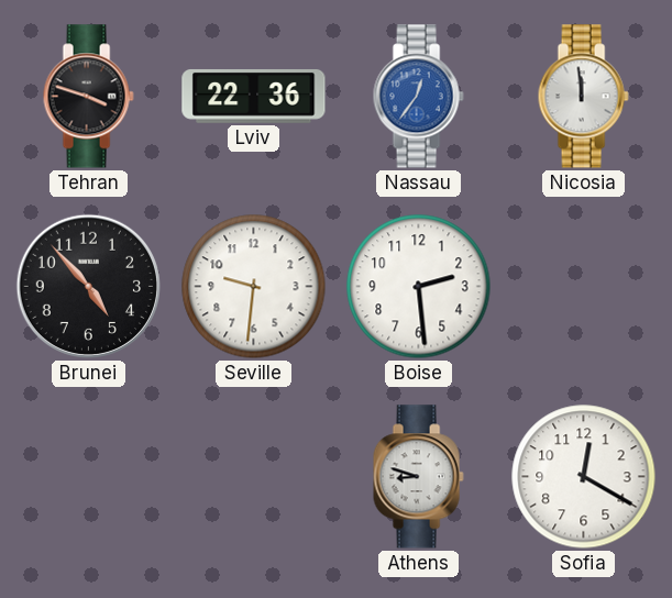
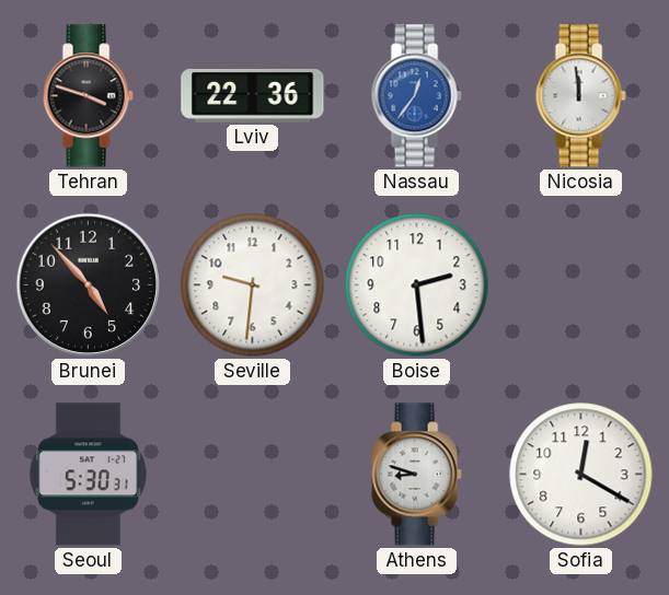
Seoul: none -> 5:30
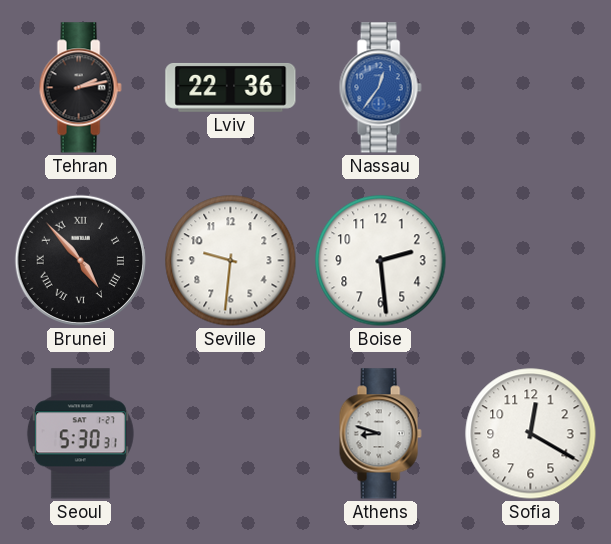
Tehran: 3:48 -> 2:13
Nicosia: 11:59 -> none
Brunei numerals: Arabic -> Roman
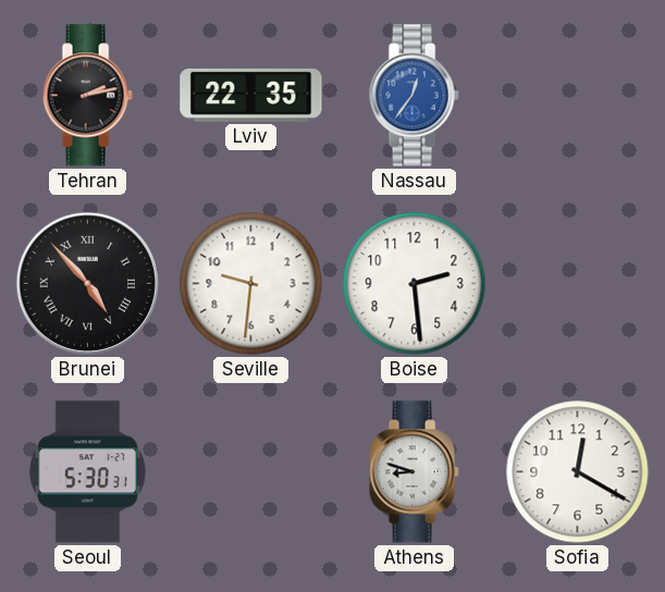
Lviv: 22:36 -> 22:35
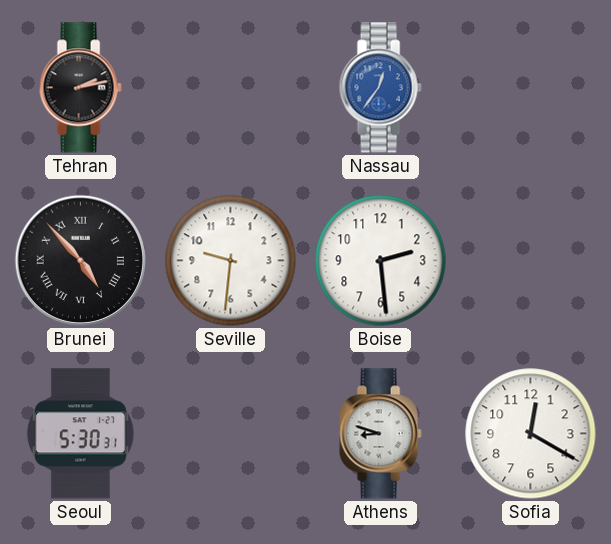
Lviv: 22:35 -> none
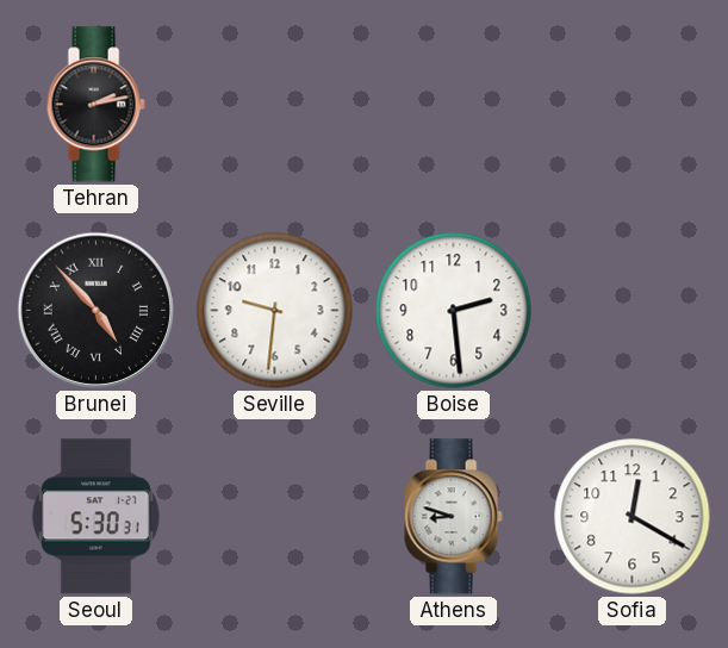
Nassau: 12:36 -> none
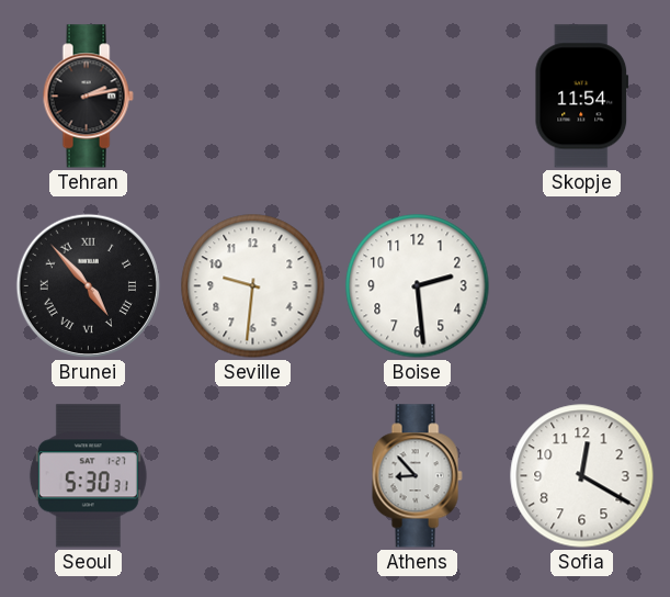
Skopje: none -> 11:54
Athens: 8:48 -> 8:53
